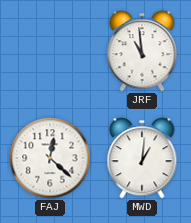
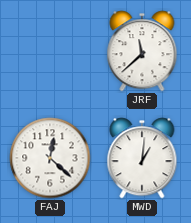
JRF: 10:59 -> 11:38
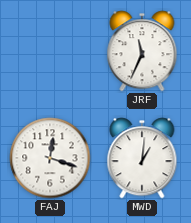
JRF: 11:38 -> 11:34
FAJ: 12:22 -> 12:18
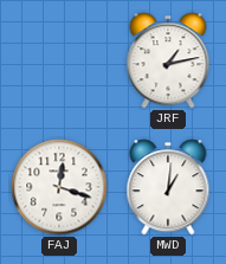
JRF: 11:34 -> 1:13
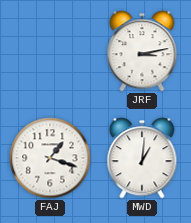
JRF: 1:13 -> 3:13
FAJ: 12:18 -> 1:18
